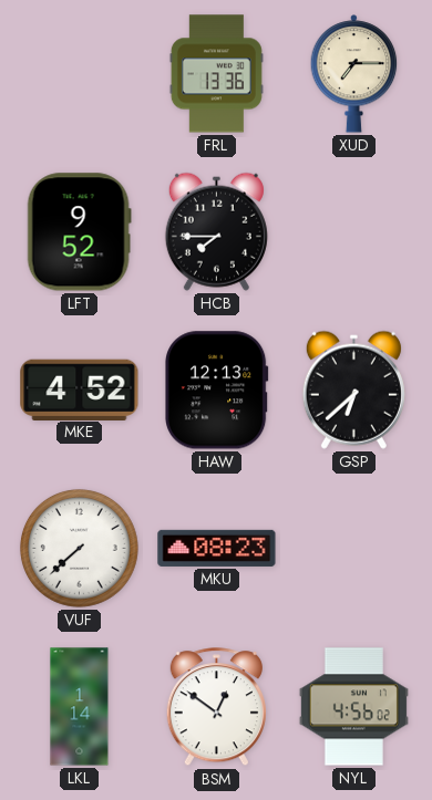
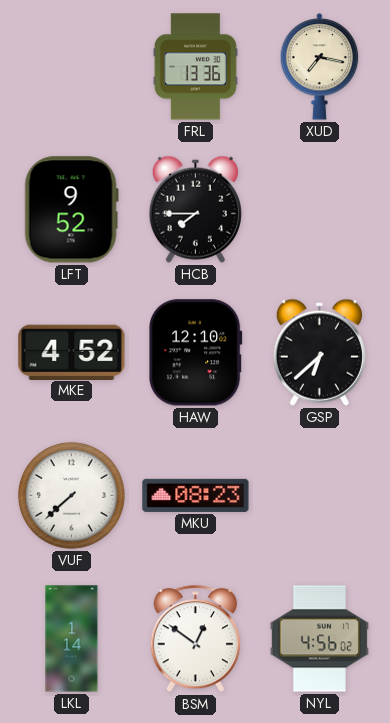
XUD: 7:15 -> 7:17
HAW: 12:13 -> 12:10
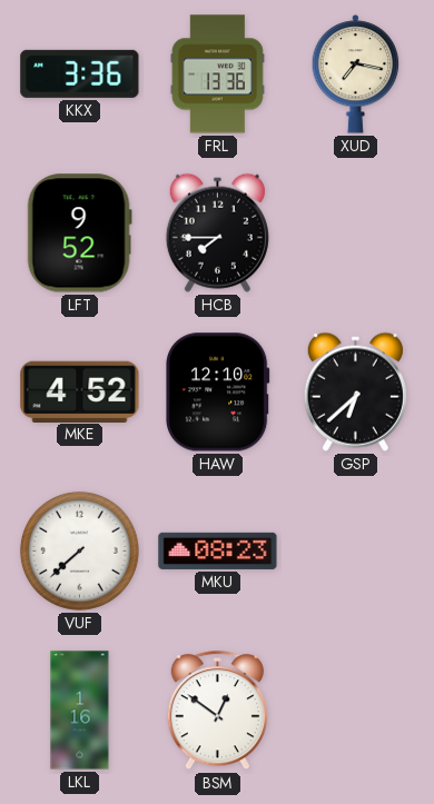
KKX: none -> 3:36
LKL: 1:14 -> 1:16
NYL: 4:56 -> none
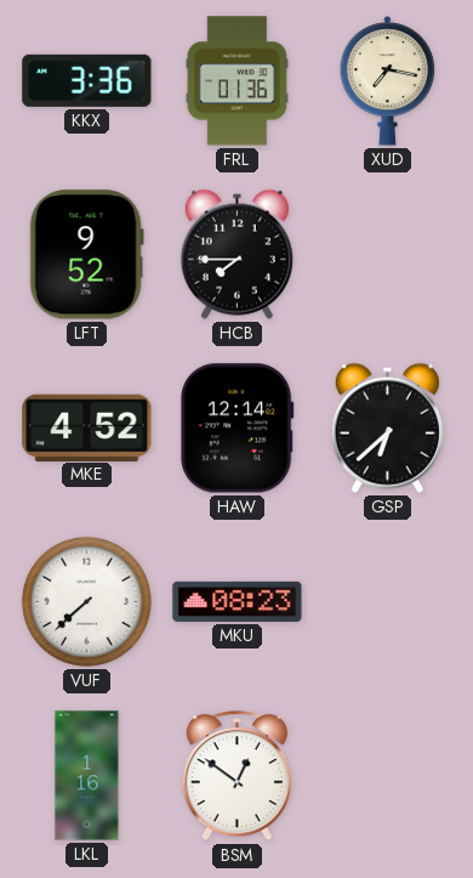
FRL: 13:36 -> 01:36
HAW: 12:10 -> 12:14
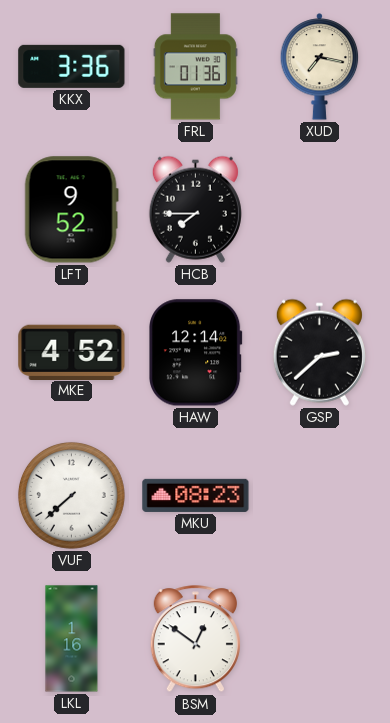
GSP: 6:38 -> 2:38
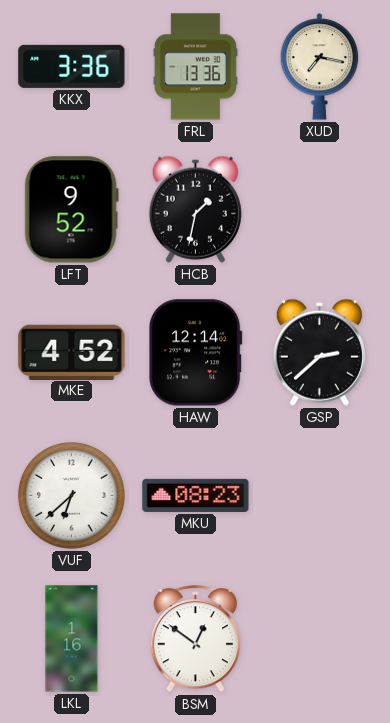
FRL: 01:36 -> 13:36
HCB: 7:45 -> 1:32
VUF: 7:38 -> 6:38
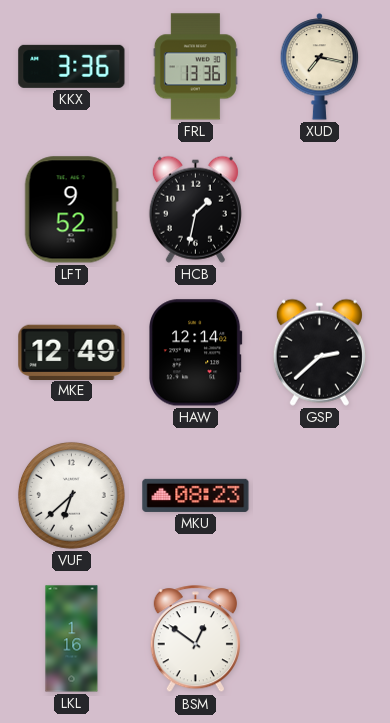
MKE: 4:52 -> 12:49
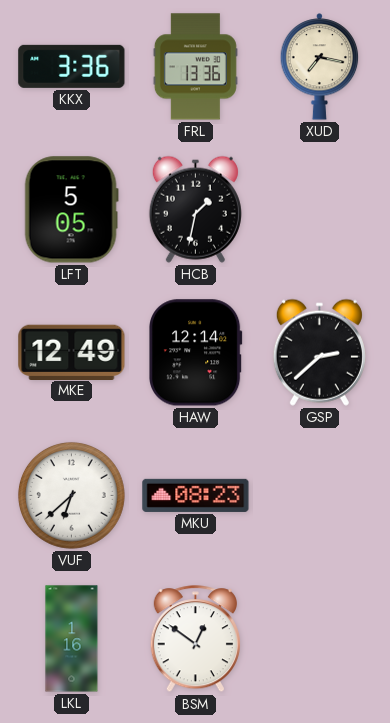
LFT: 9:52 -> 5:05
